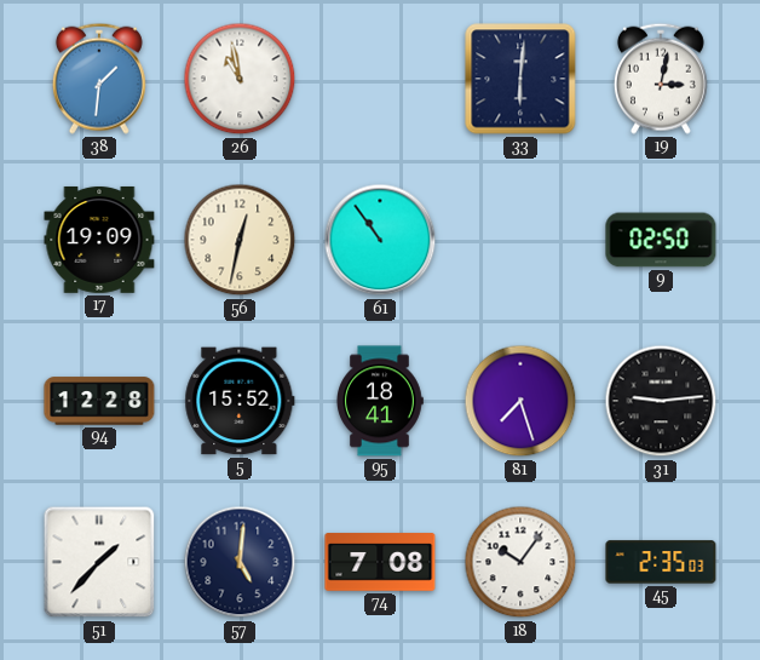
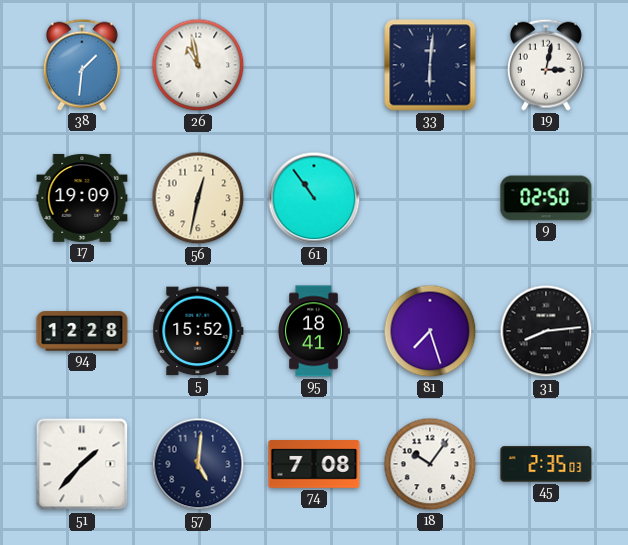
31: 9:14 -> 8:14
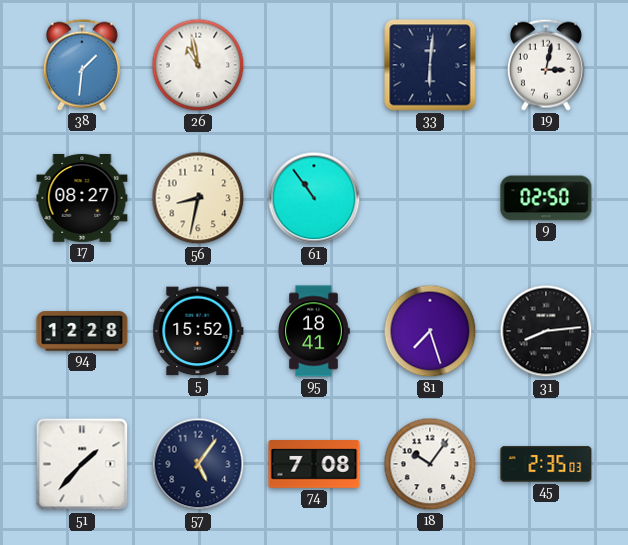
17: 19:09 -> 08:27
56: 12:32 -> 8:32
57: 5:01 -> 5:06
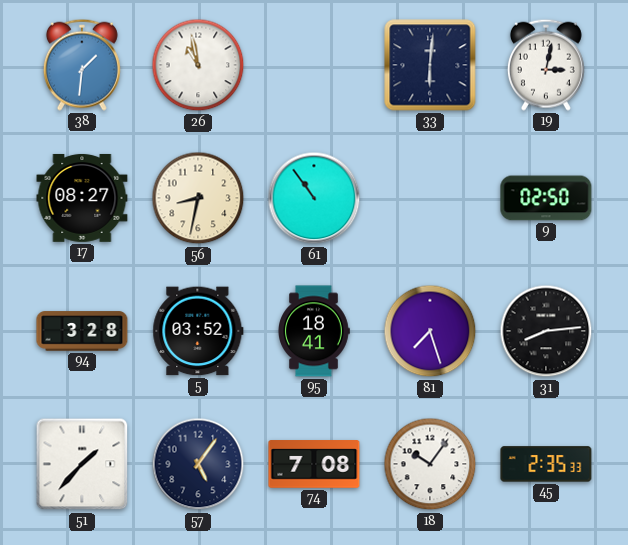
94: 12:28 -> 3:28
5: 15:52 -> 03:52
45: 2:35:03 -> 2:35:33
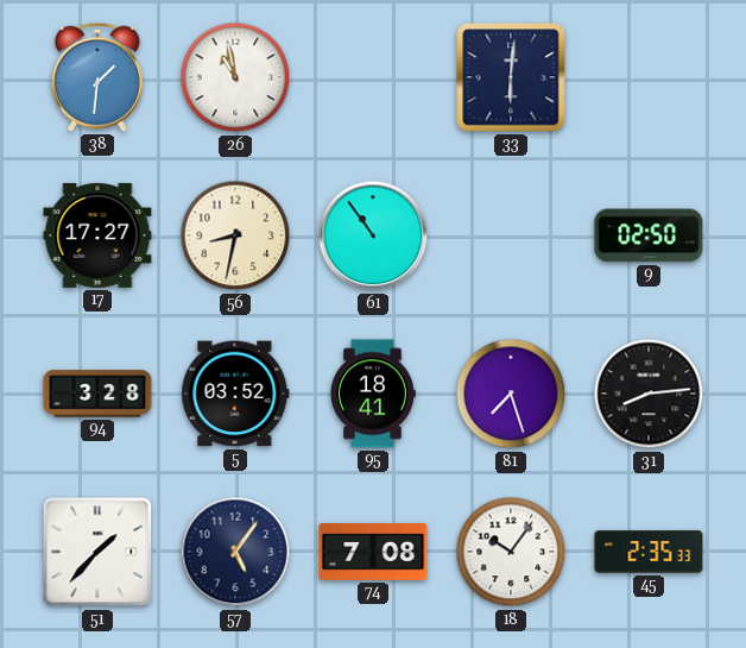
19: 3:02 -> none
17: 08:27 -> 17:27
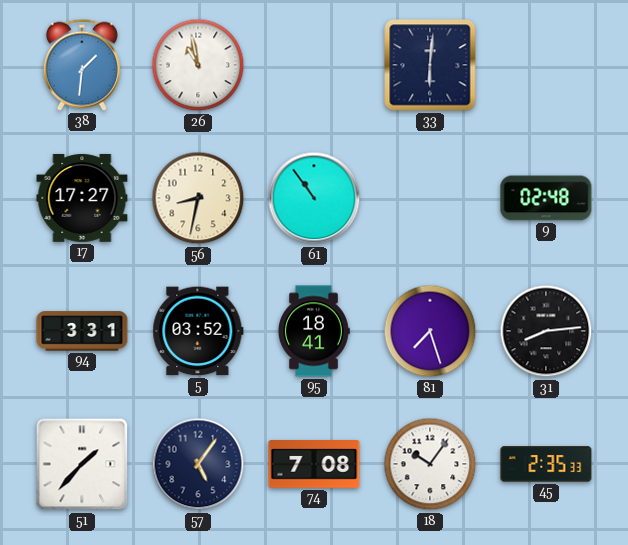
9: 02:50 -> 02:48
94: 3:28 -> 3:31
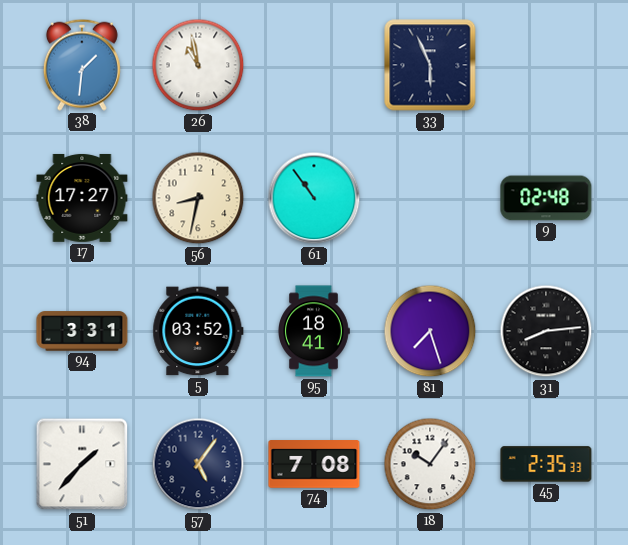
33: 6:01 -> 5:56
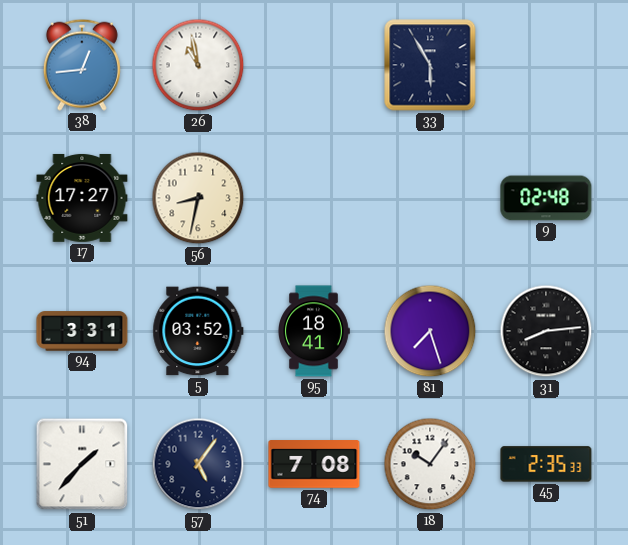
38: 1:31 -> 12:44
33: 5:56 -> 5:55
61: 10:54 -> none
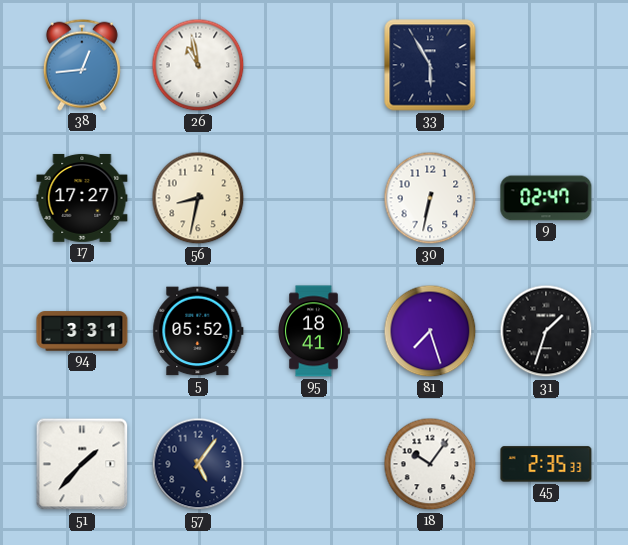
30: none -> 6:32
9: 02:48 -> 02:47
5: 03:52 -> 05:52
31: 8:14 -> 1:33
74: 7:08 -> none
